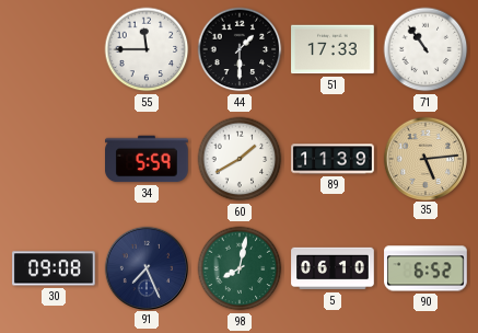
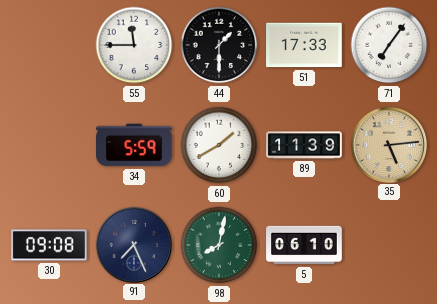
71: 10:54 -> 7:06
90: 6:52 -> none
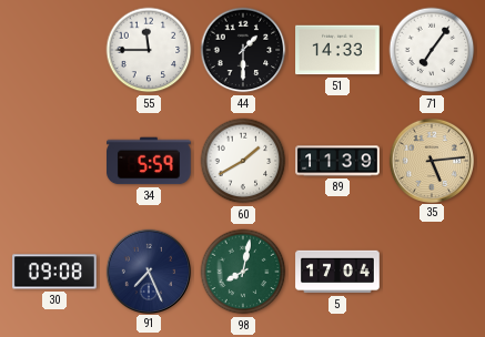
51: 17:33 -> 14:33
5: 06:10 -> 17:04
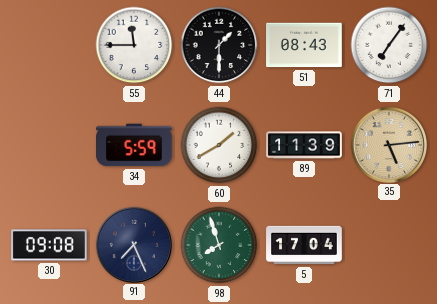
51: 14:33 -> 08:43
98: 8:02 -> 7:57
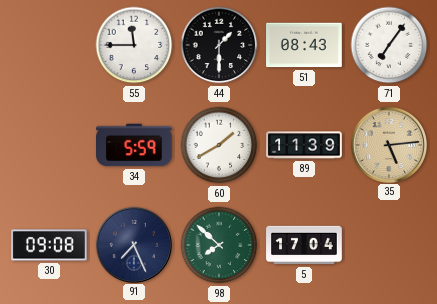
98: 7:57 -> 7:52
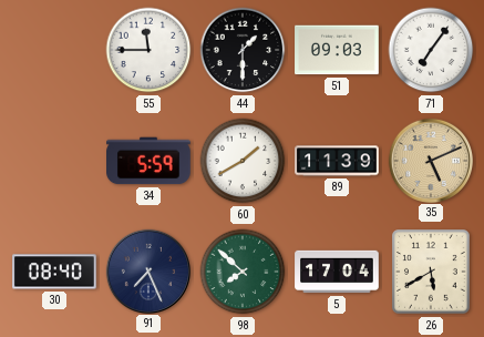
51: 08:43 -> 09:03
35: 5:14 -> 5:11
30: 09:08 -> 08:40
26: none -> 5:40
